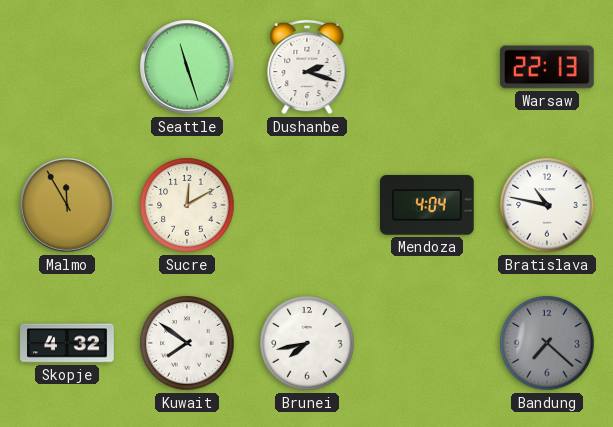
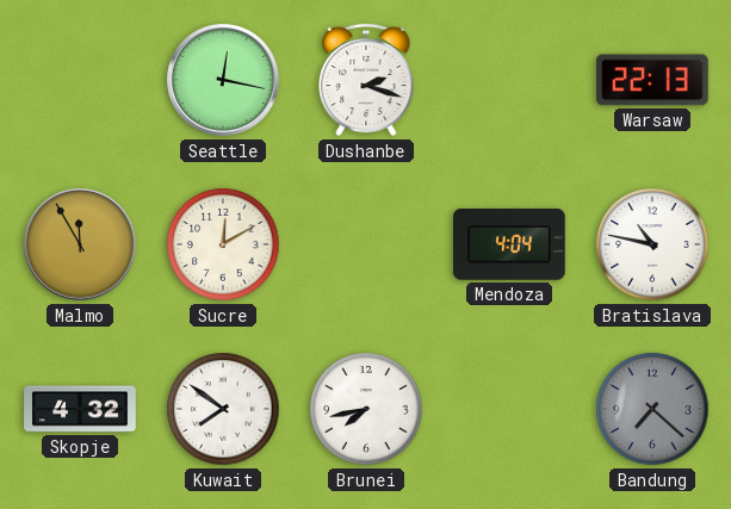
Seattle: 11:27 -> 12:17
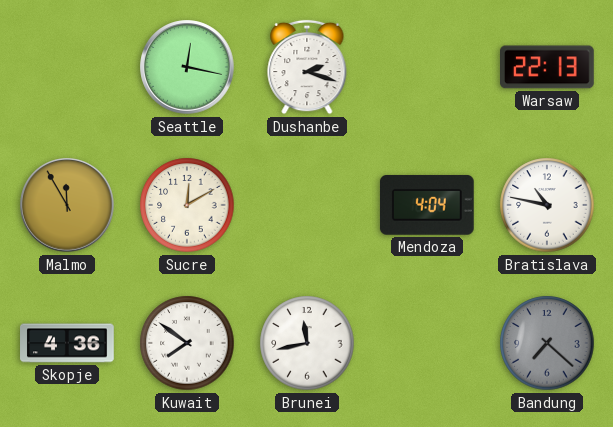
Skopje: 4:32 -> 4:36
Brunei: 7:43 -> 11:43
